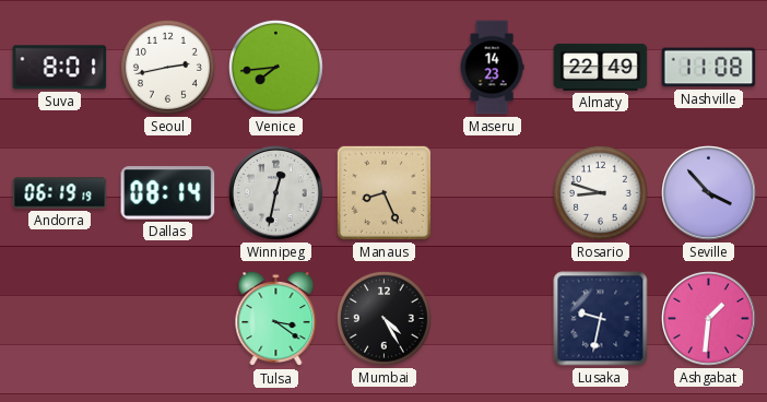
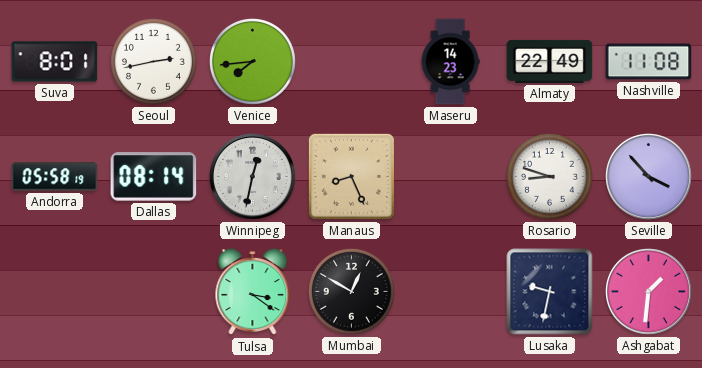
Andorra: 06:19 -> 05:58
Mumbai: 4:25 -> 12:50
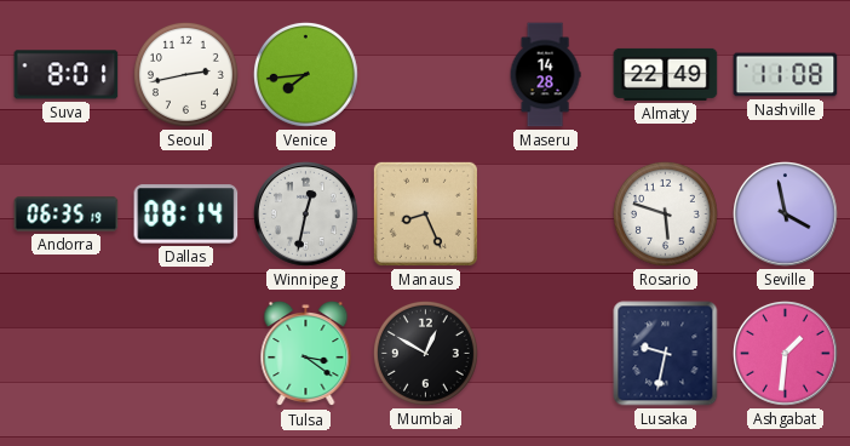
Maseru: 14:23 -> 14:28
Andorra: 05:58 -> 06:35
Rosario: 8:48 -> 5:48
Seville: 3:53 -> 3:58
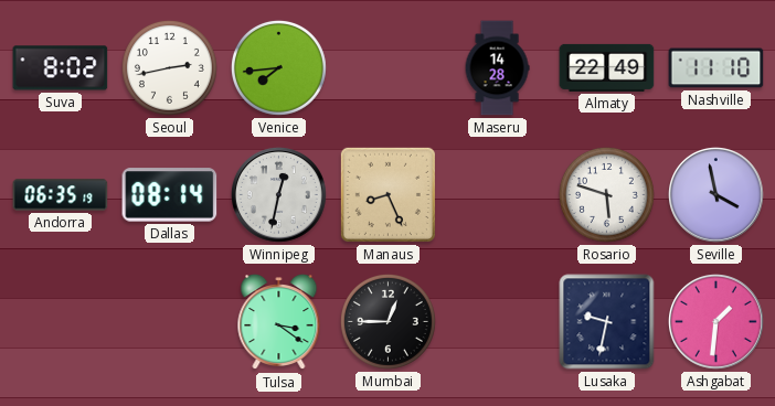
Suva: 8:01 -> 8:02
Nashville: 11:08 -> 11:10
Mumbai: 12:50 -> 12:45
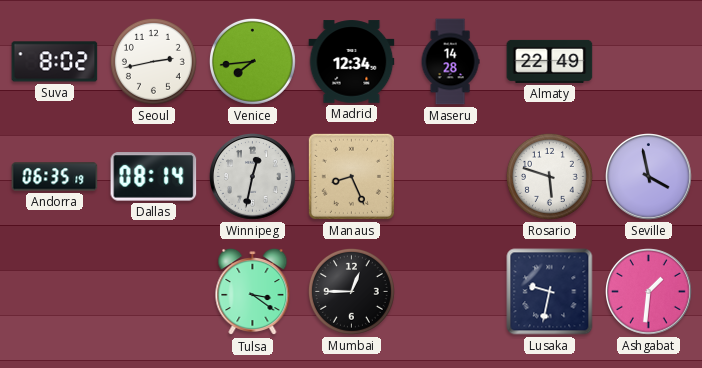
Madrid: none -> 12:34
Nashville: 11:10 -> none
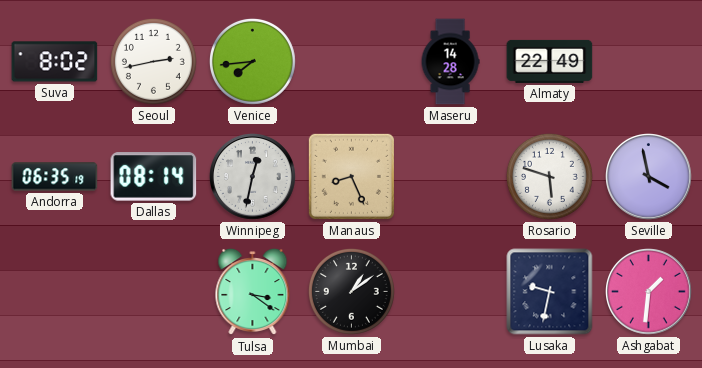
Madrid: 12:34 -> none
Mumbai: 12:45 -> 1:09
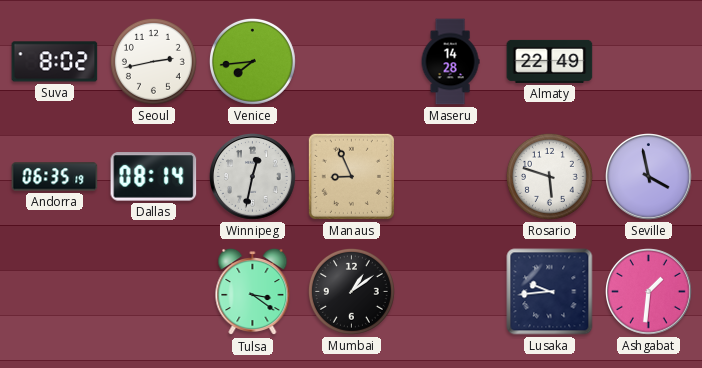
Manaus: 8:26 -> 8:56
Lusaka: 9:32 -> 9:44
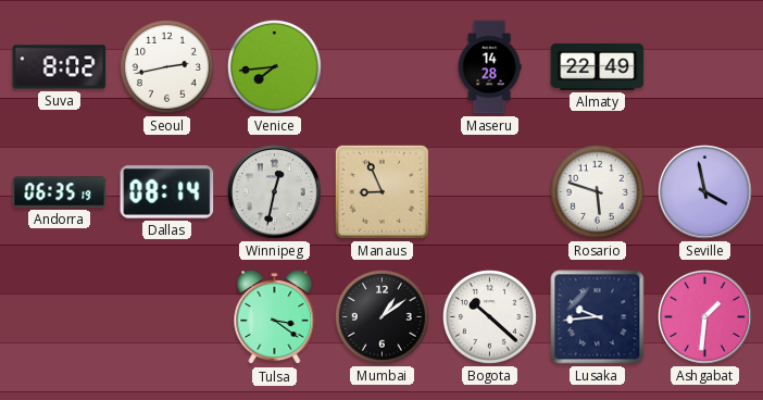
Bogota: none -> 10:22
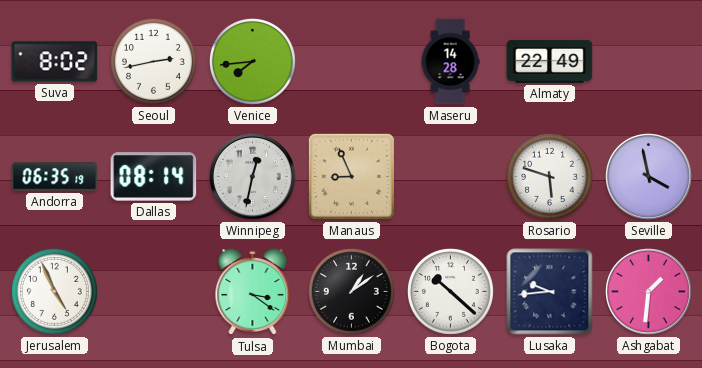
Jerusalem: none -> 4:56
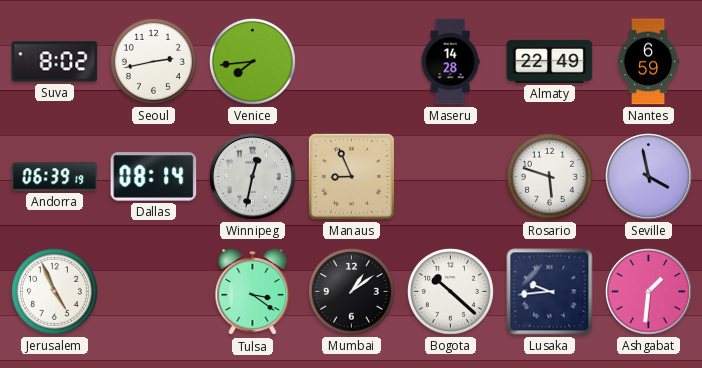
Nantes: none -> 6:59
Andorra: 06:35 -> 06:39
